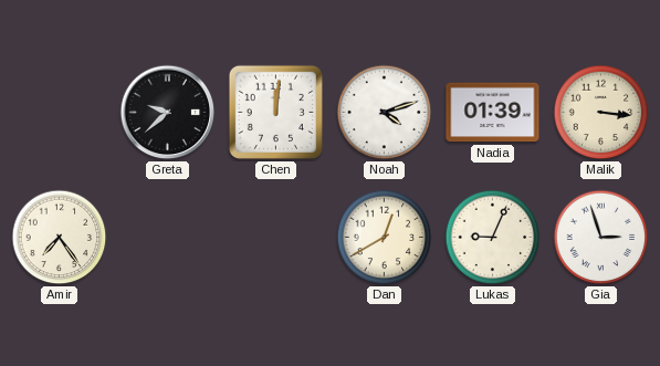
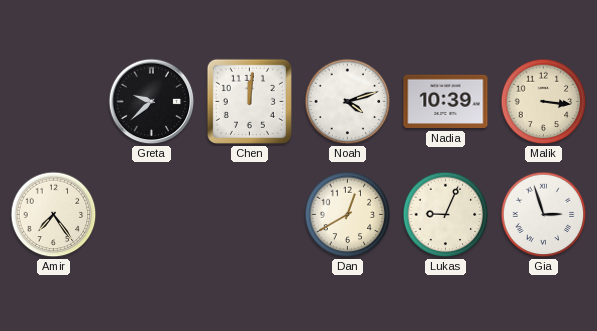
Nadia: 01:39 -> 10:39
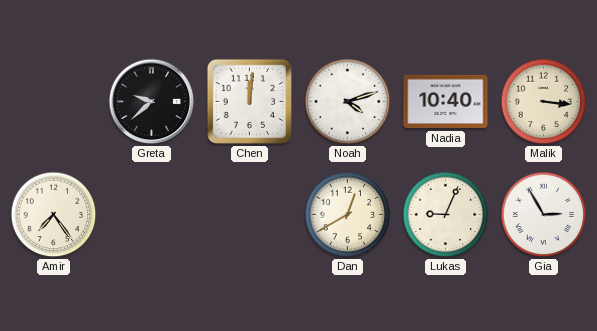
Nadia: 10:39 -> 10:40
Gia: 2:57 -> 2:55
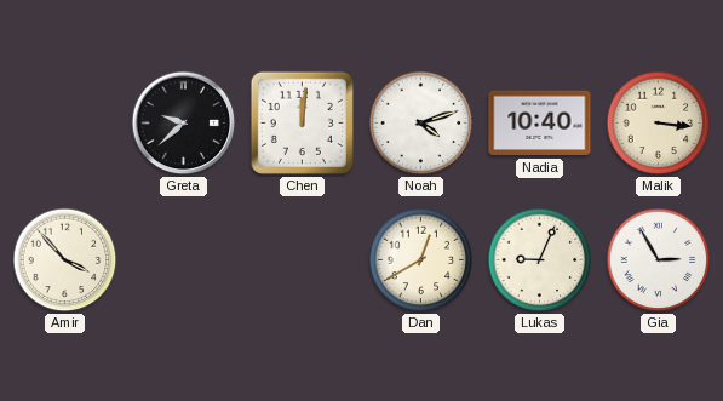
Amir: 7:24 -> 3:53
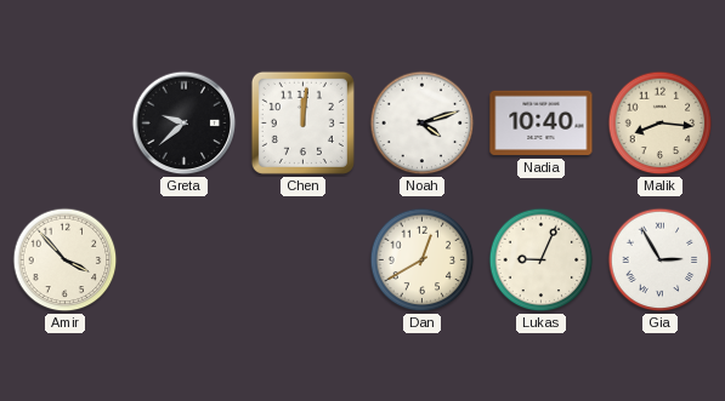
Malik: 3:16 -> 8:16
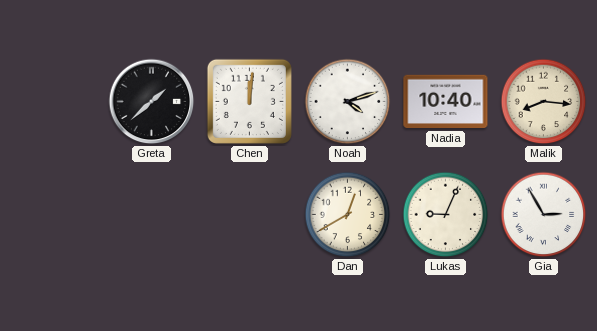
Greta: 9:38 -> 1:38
Amir: 3:53 -> none
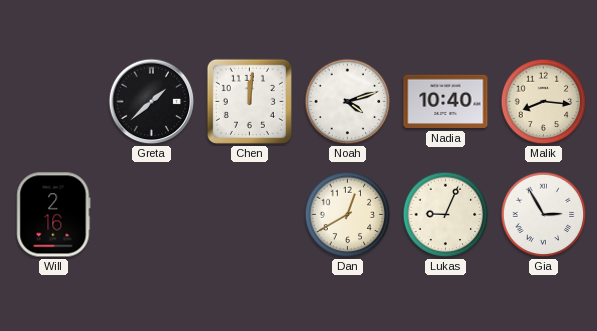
Will: none -> 2:16
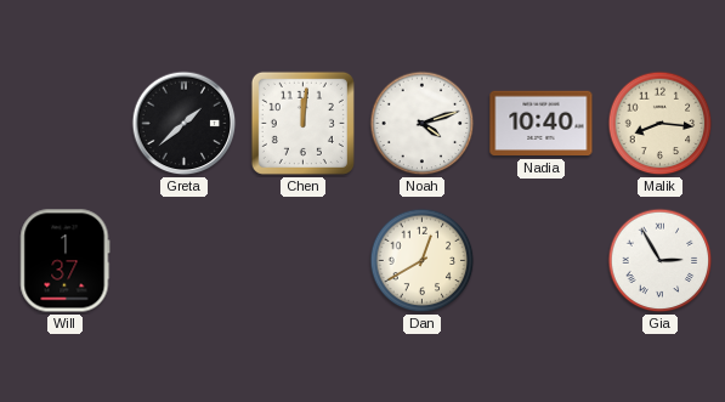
Will: 2:16 -> 1:37
Lukas: 9:04 -> none
